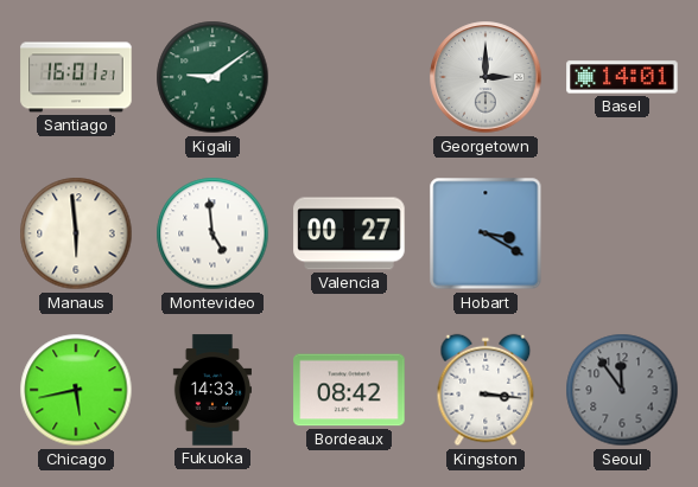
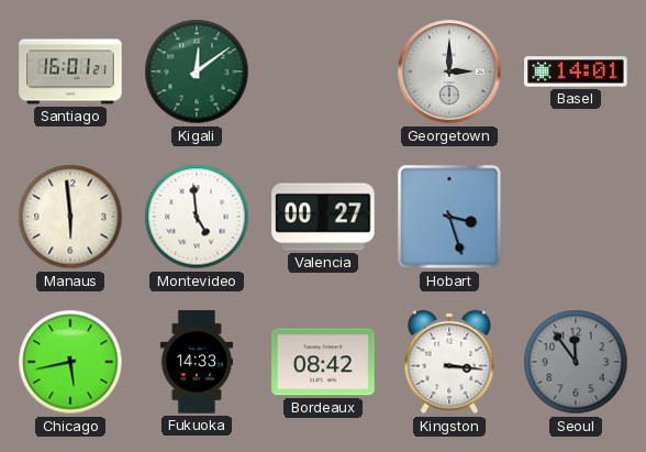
Kigali: 9:09 -> 12:09
Hobart: 3:20 -> 3:27
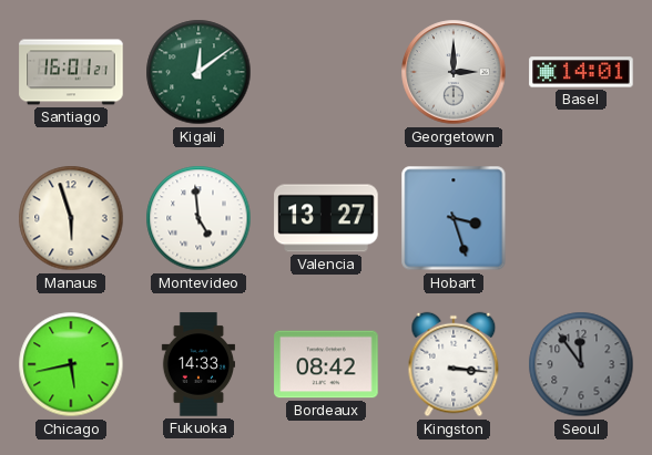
Manaus: 5:59 -> 5:57
Valencia: 00:27 -> 13:27
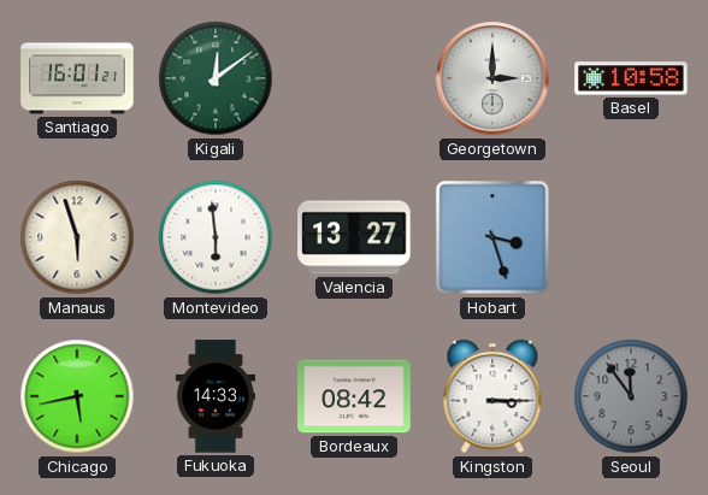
Basel: 14:01 -> 10:58
Montevideo: 4:59 -> 5:59
Kingston: 3:16 -> 3:15
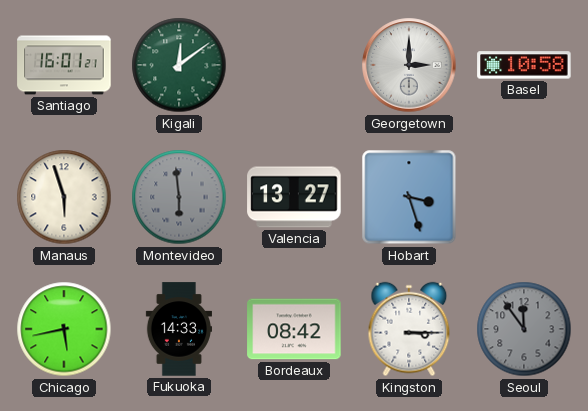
Montevideo dial: white -> grey
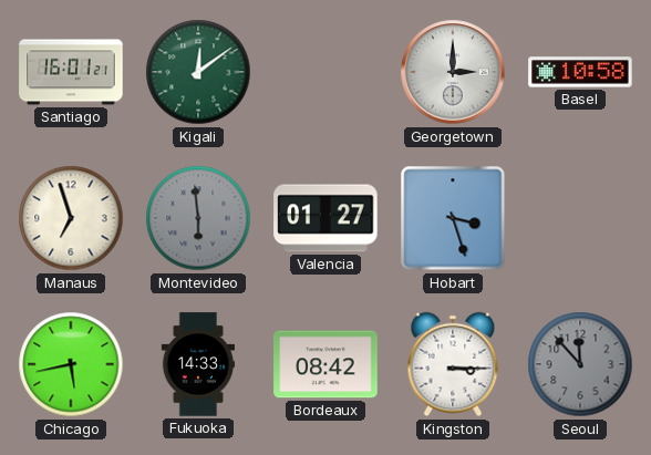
Manaus: 5:57 -> 6:57
Valencia: 13:27 -> 01:27
Seoul: 11:54 -> 11:53
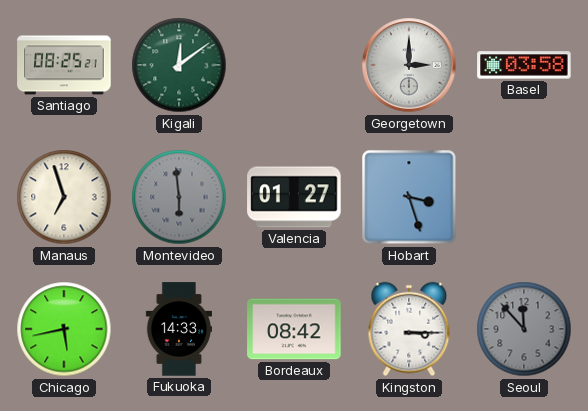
Santiago: 16:01 -> 08:25
Basel: 10:58 -> 03:58
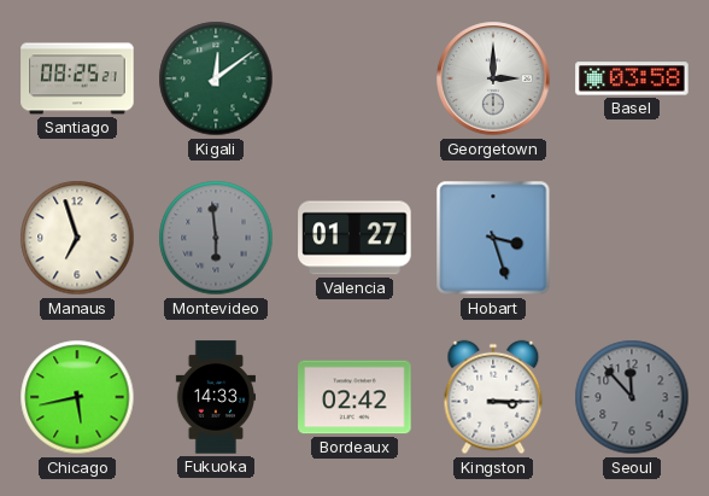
Bordeaux: 08:42 -> 02:42
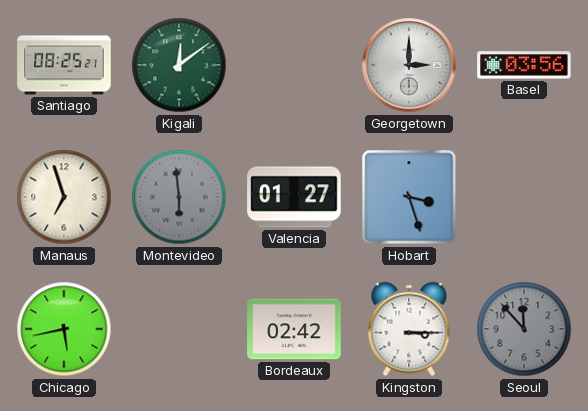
Basel: 03:58 -> 03:56
Fukuoka: 14:33 -> none
